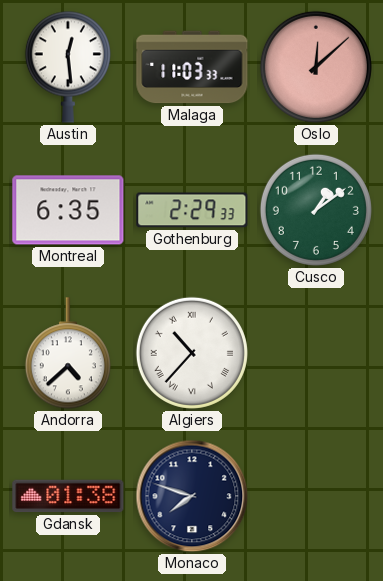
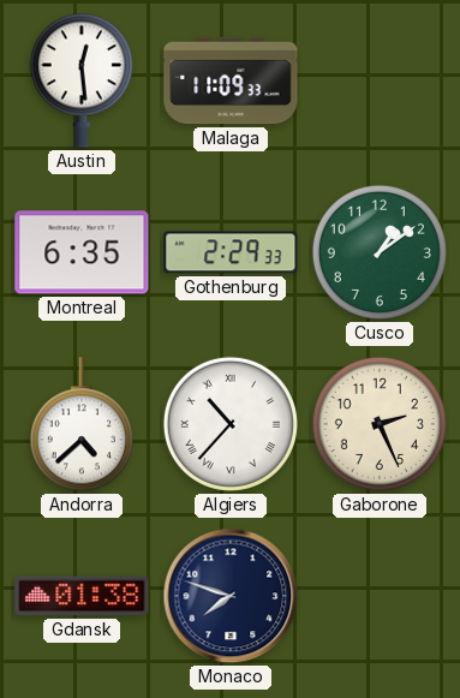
Malaga: 11:03 -> 11:09
Oslo: 12:08 -> none
Gaborone: none -> 2:26
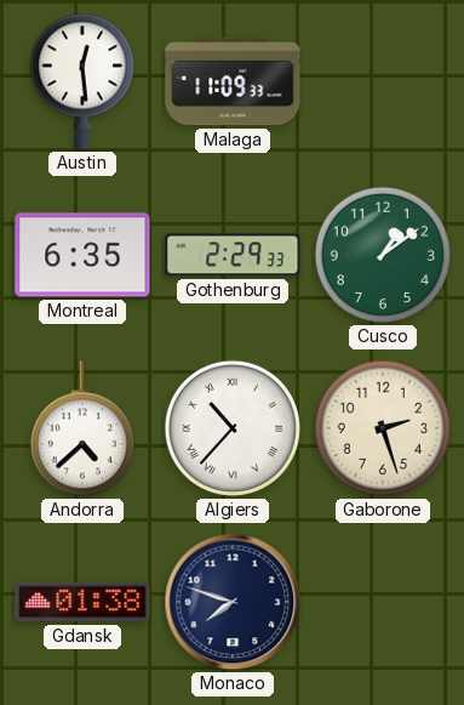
Gaborone: 2:26 -> 2:27
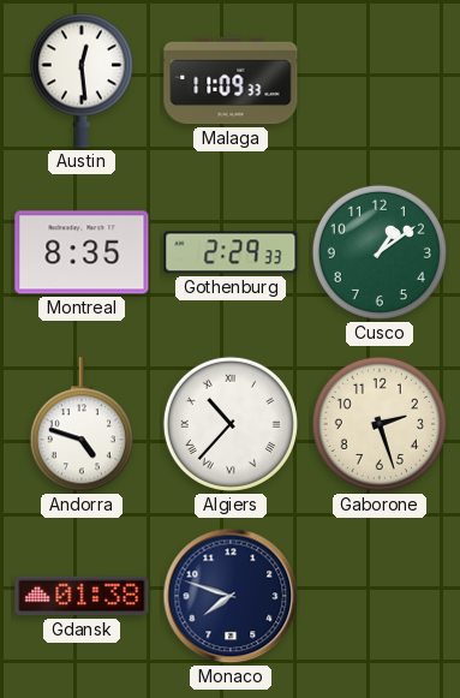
Montreal: 6:35 -> 8:35
Andorra: 4:38 -> 4:48
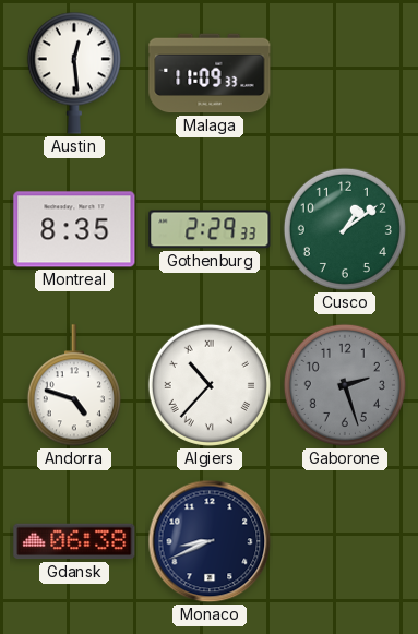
Gaborone dial: cream -> grey
Gdansk: 01:38 -> 06:38
Monaco: 7:48 -> 8:41
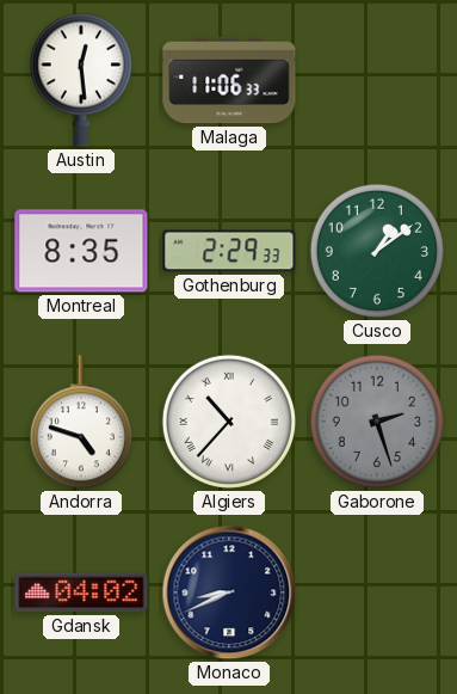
Malaga: 11:09 -> 11:06
Gdansk: 06:38 -> 04:02
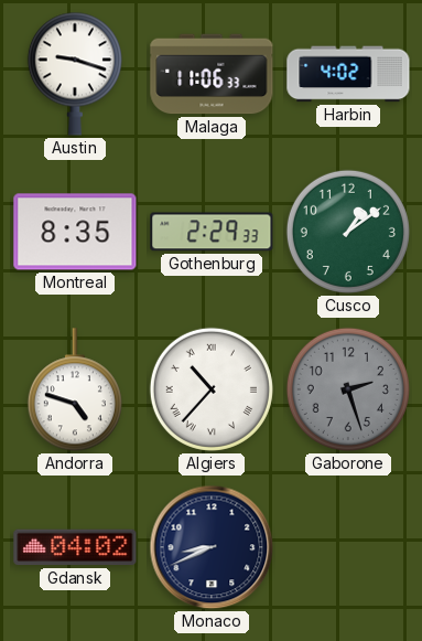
Austin: 12:29 -> 9:18
Harbin: none -> 4:02
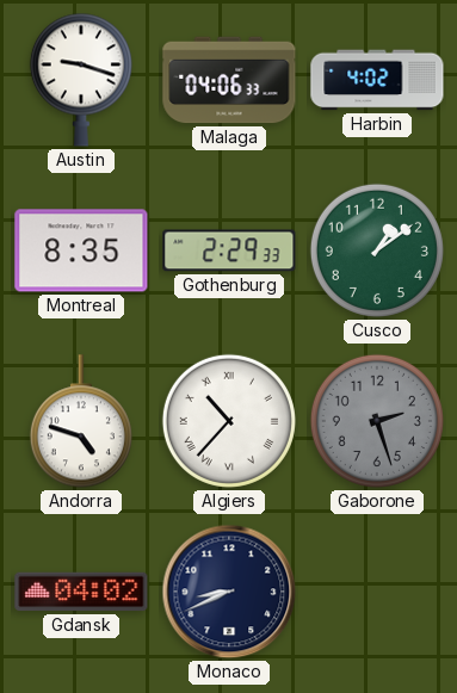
Malaga: 11:06 -> 04:06
